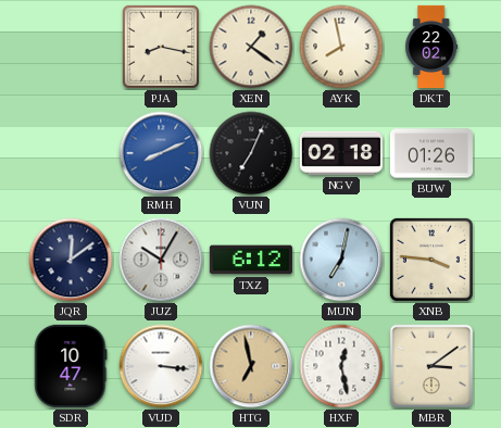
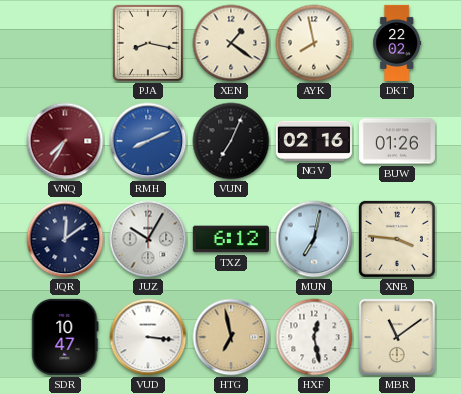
VNQ: none -> 7:35
NGV: 02:18 -> 02:16
MBR: 3:09 -> 11:09
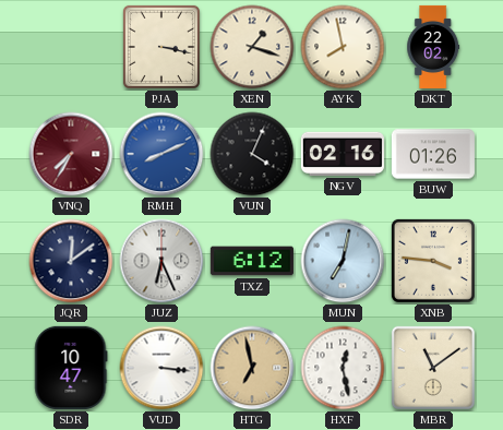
PJA: 8:17 -> 3:17
XEN: 1:21 -> 1:18
VUN: 7:04 -> 4:04
JUZ: 10:05 -> 6:26
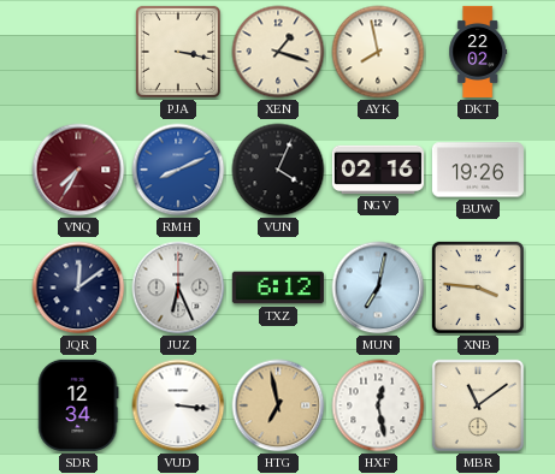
BUW: 01:26 -> 19:26
SDR: 10:47 -> 12:34
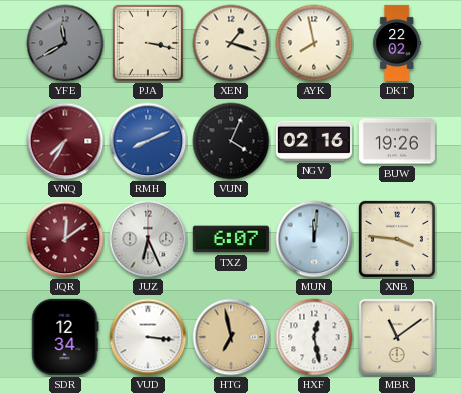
YFE: none -> 11:40
JQR dial: navy -> burgundy
TXZ: 6:12 -> 6:07
MUN: 7:02 -> 12:01
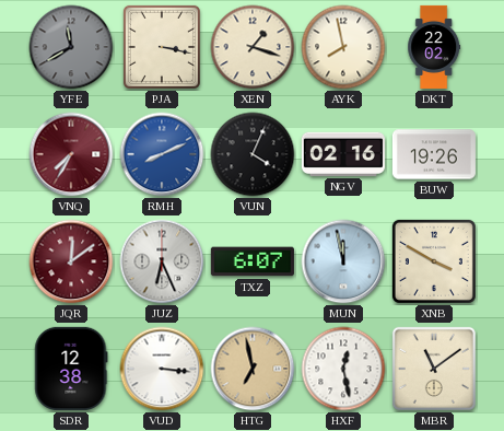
MUN: 12:01 -> 11:58
XNB: 3:46 -> 3:50
SDR: 12:34 -> 12:38
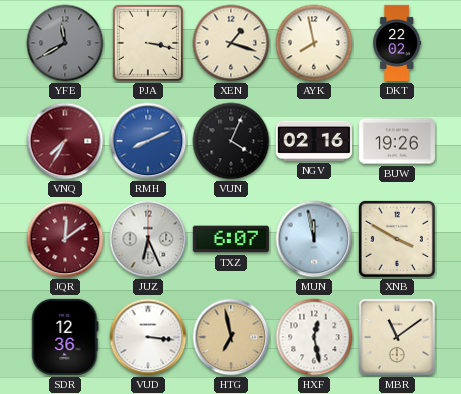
SDR: 12:38 -> 12:36
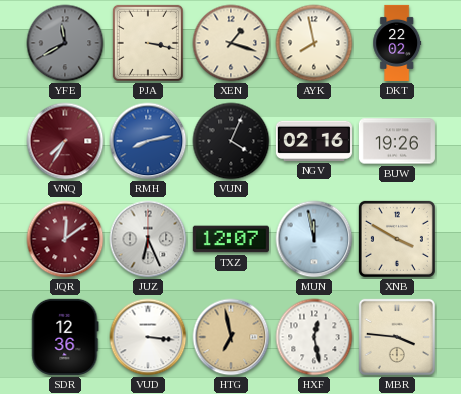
RMH: 8:11 -> 8:13
TXZ: 6:07 -> 12:07
MBR: 11:09 -> 3:46
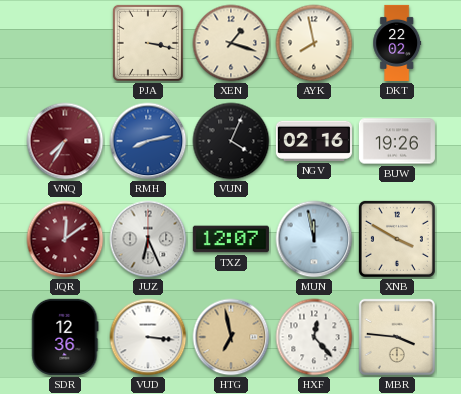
YFE: 11:40 -> none
HXF: 12:28 -> 12:23
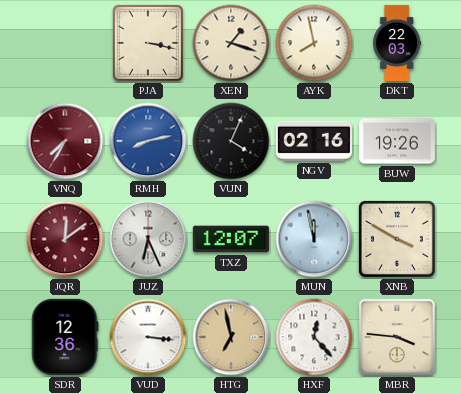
DKT: 22:02 -> 22:03
